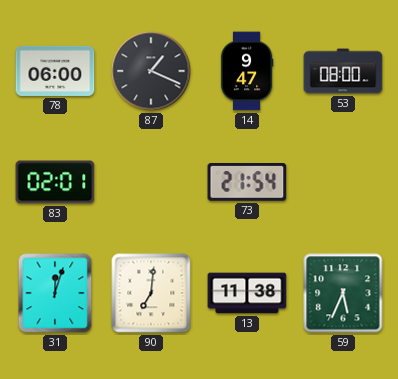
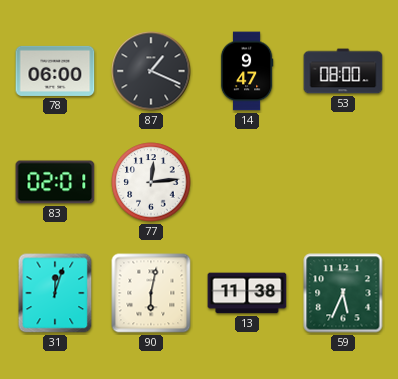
77: none -> 12:14
73: 21:54 -> none
90: 7:01 -> 6:02
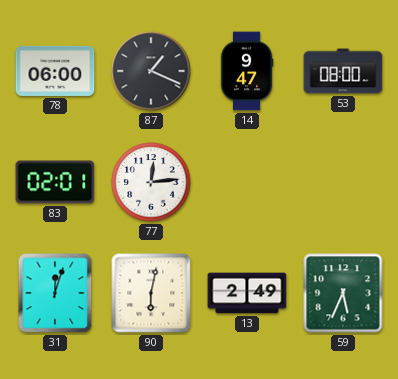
13: 11:38 -> 2:49
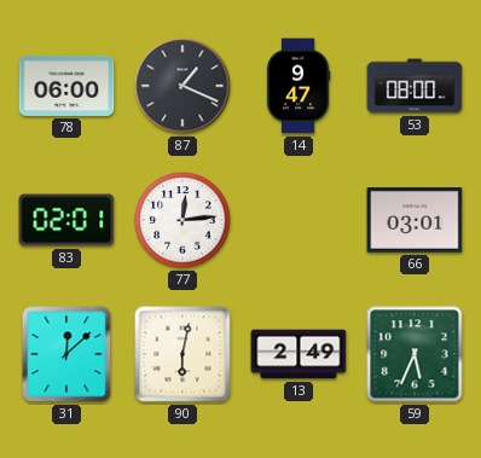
66: none -> 03:01
31: 12:03 -> 12:08
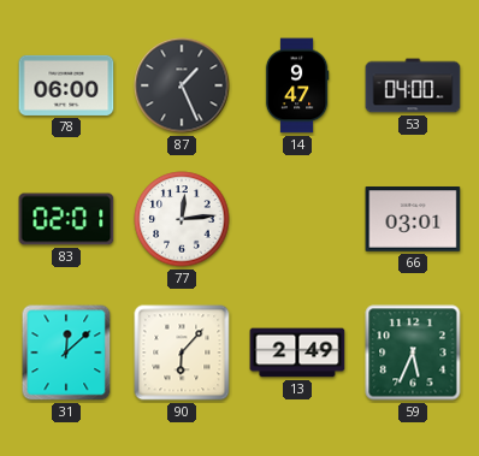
87: 1:19 -> 1:26
53: 08:00 -> 04:00
90: 6:02 -> 6:07
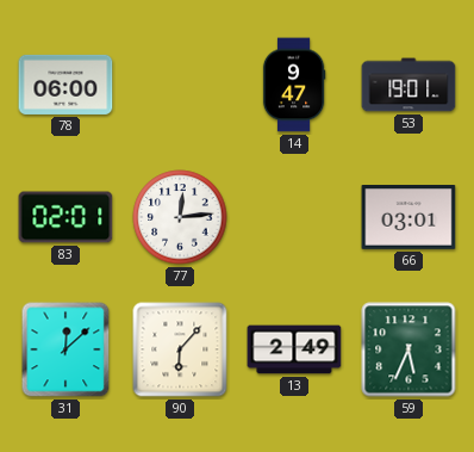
87: 1:26 -> none
53: 04:00 -> 19:01
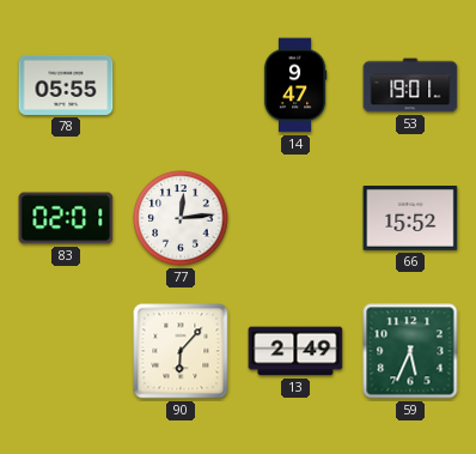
78: 06:00 -> 05:55
66: 03:01 -> 15:52
31: 12:08 -> none
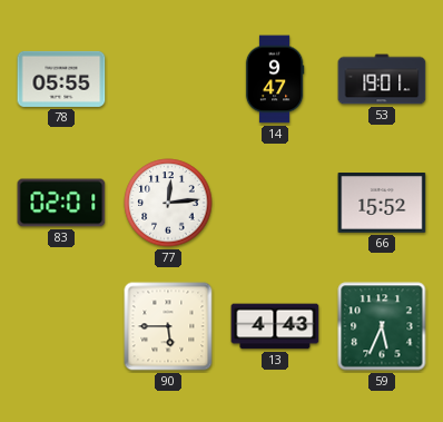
90: 6:07 -> 5:45
13: 2:49 -> 4:43
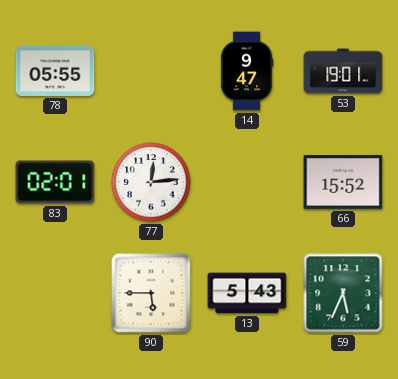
13: 4:43 -> 5:43
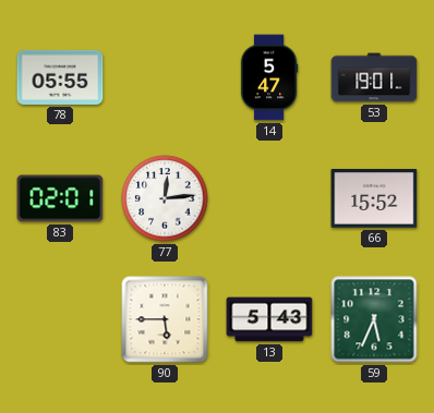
14: 9:47 -> 5:47
